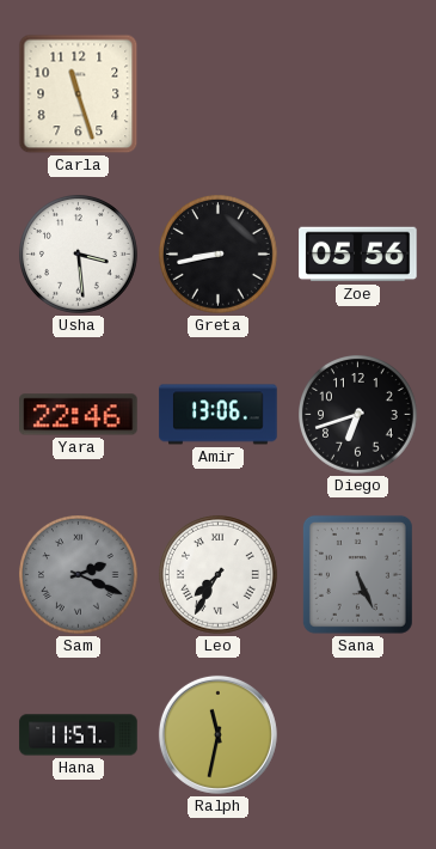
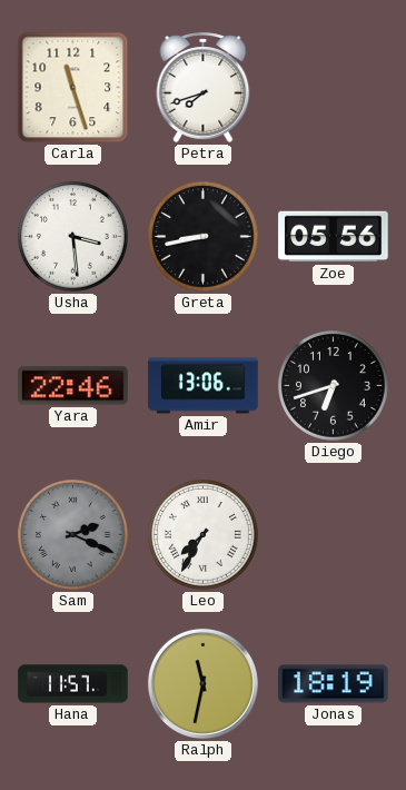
Petra: none -> 7:42
Sana: 5:26 -> none
Jonas: none -> 18:19
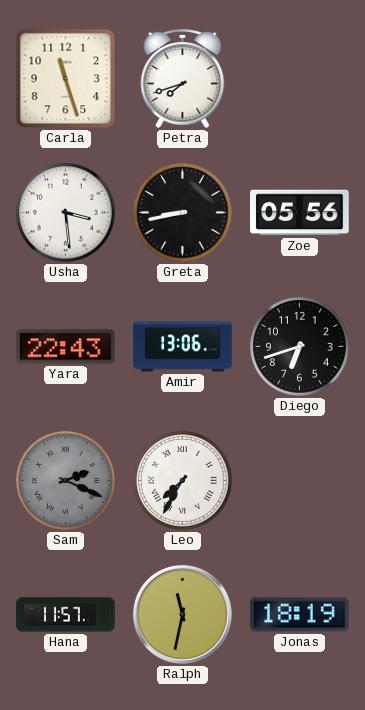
Yara: 22:46 -> 22:43
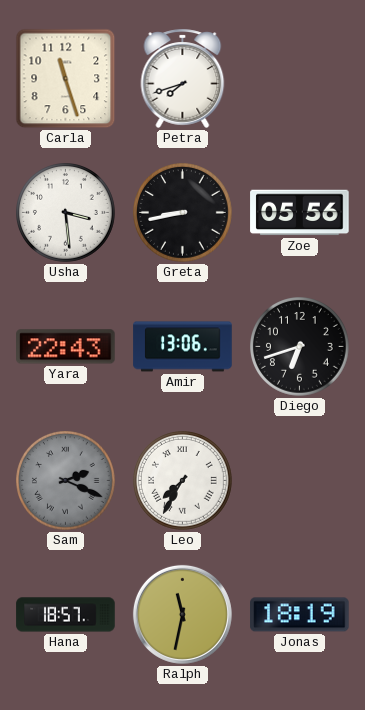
Hana: 11:57 -> 18:57
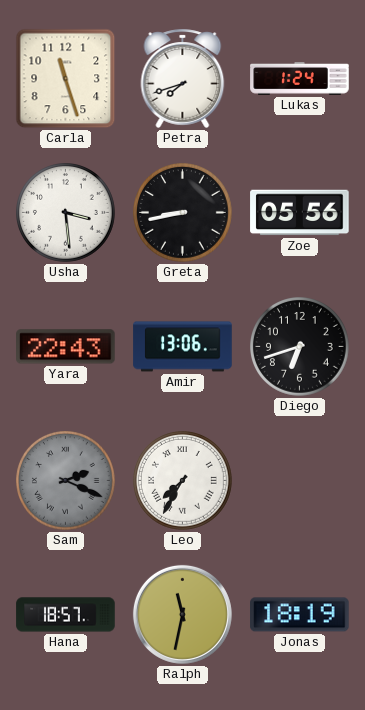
Lukas: none -> 1:24
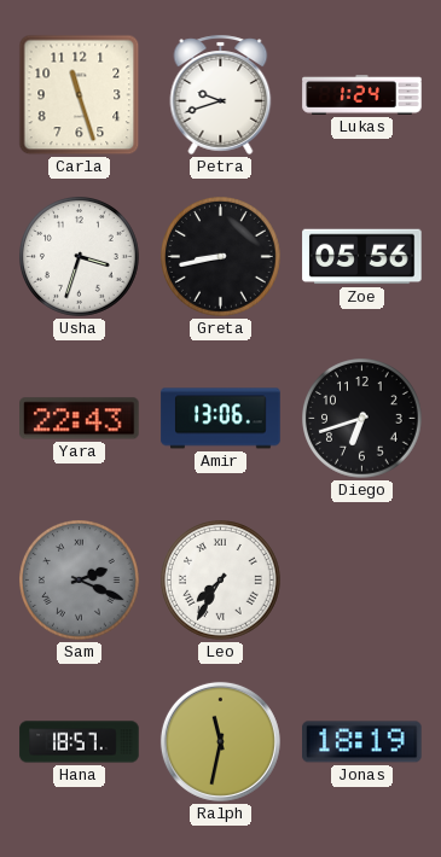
Petra: 7:42 -> 9:42
Usha: 3:29 -> 3:33
